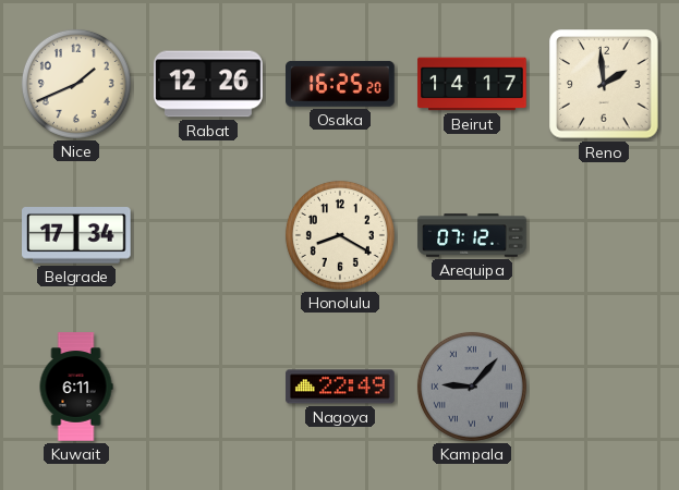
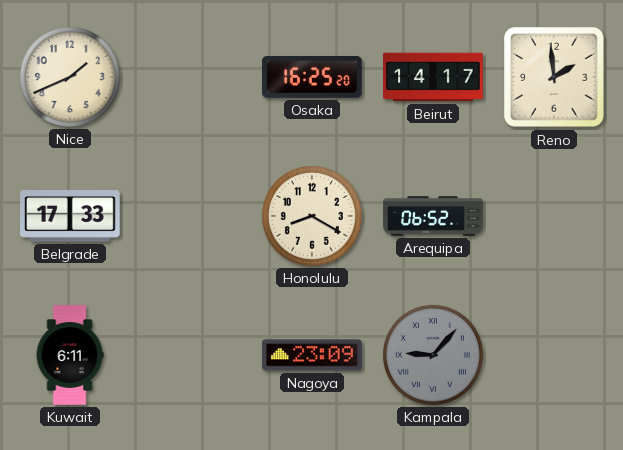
Rabat: 12:26 -> none
Belgrade: 17:34 -> 17:33
Arequipa: 07:12 -> 06:52
Nagoya: 22:49 -> 23:09
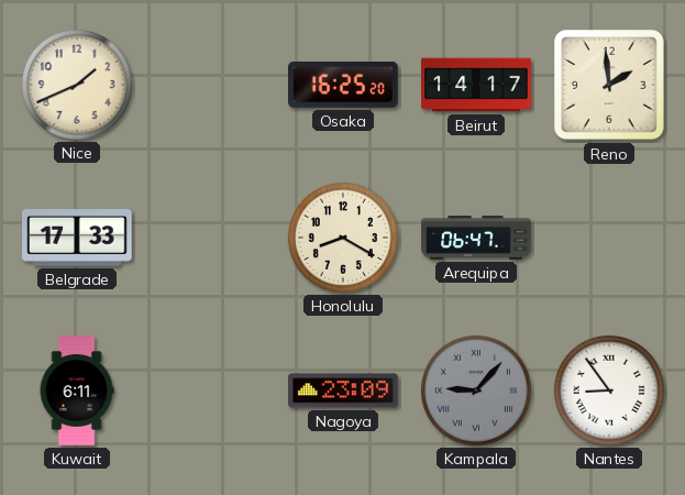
Arequipa: 06:52 -> 06:47
Nantes: none -> 8:54
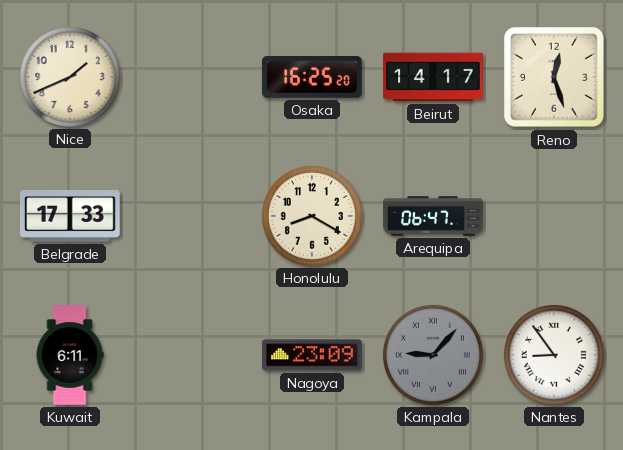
Reno: 1:59 -> 12:27
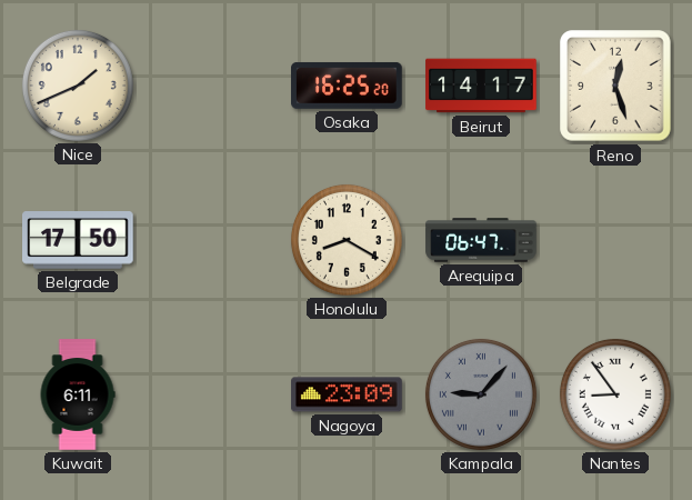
Belgrade: 17:33 -> 17:50
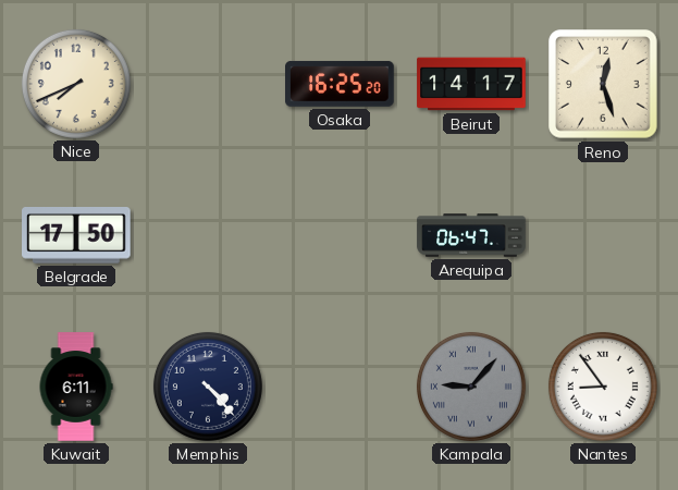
Nice: 1:41 -> 7:41
Honolulu: 8:20 -> none
Memphis: none -> 4:23
Nagoya: 23:09 -> none
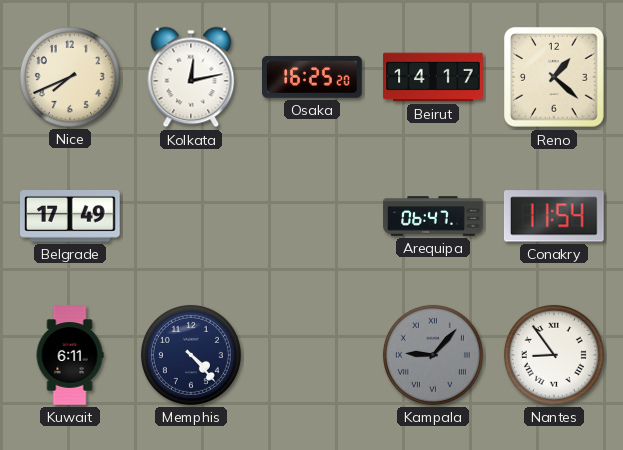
Kolkata: none -> 12:13
Reno: 12:27 -> 1:22
Belgrade: 17:50 -> 17:49
Conakry: none -> 11:54
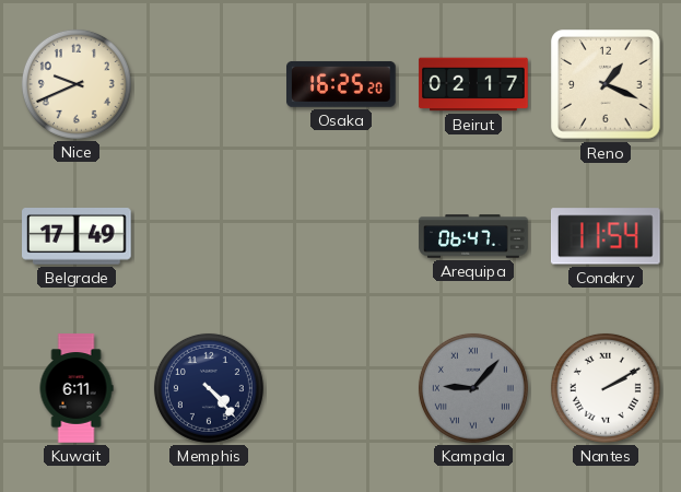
Nice: 7:41 -> 9:41
Kolkata: 12:13 -> none
Beirut: 14:17 -> 02:17
Reno: 1:22 -> 1:19
Nantes: 8:54 -> 2:10
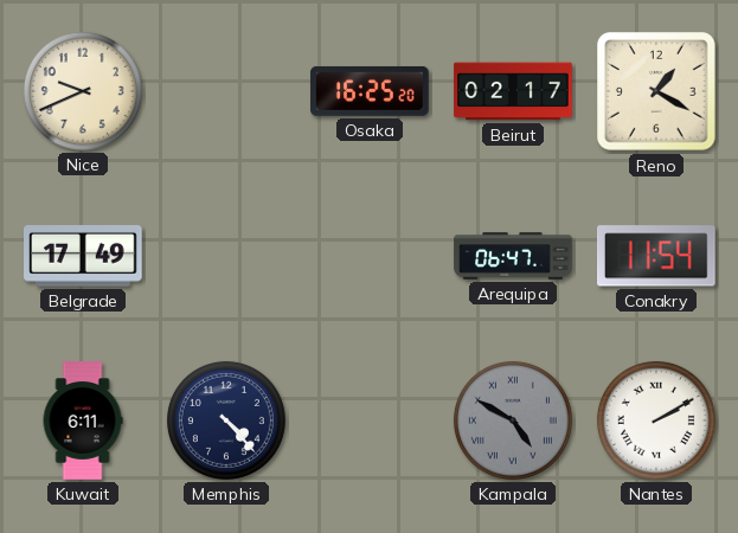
Reno: 1:19 -> 1:20
Kampala: 9:07 -> 4:50
